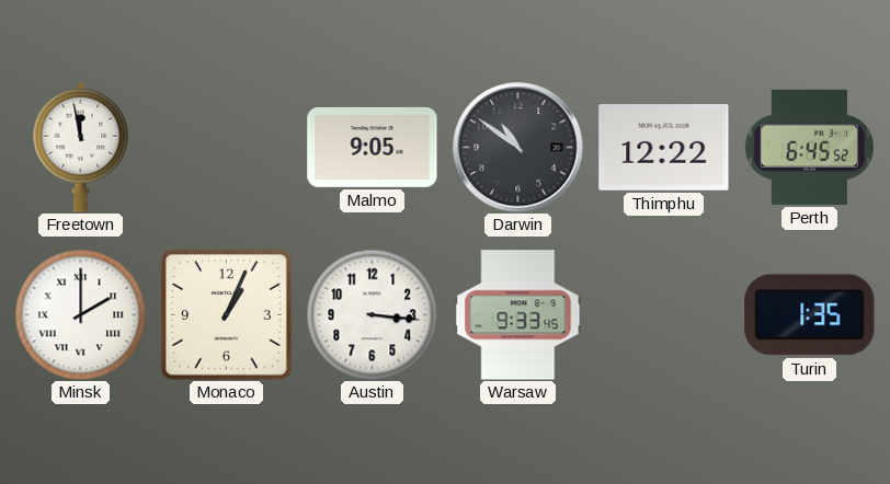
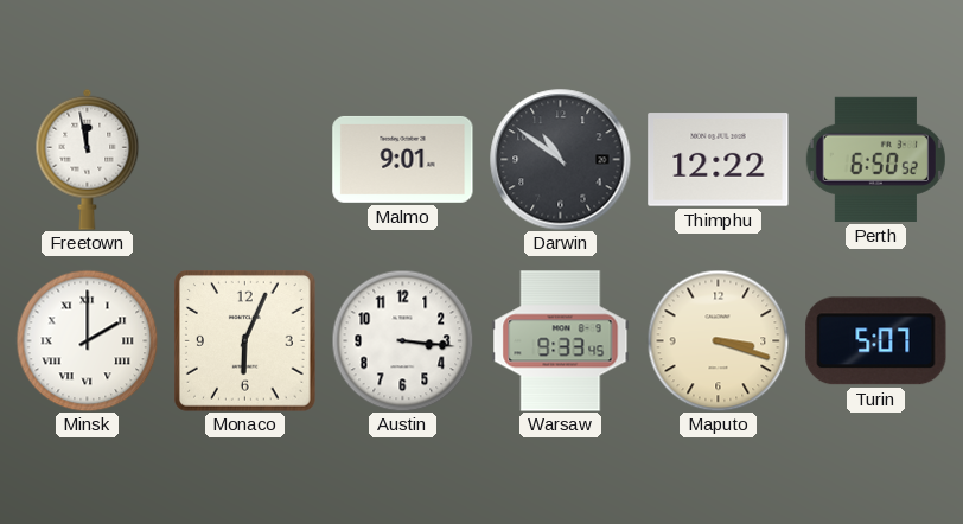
Malmo: 9:05 -> 9:01
Perth: 6:45 -> 6:50
Monaco: 1:04 -> 6:04
Maputo: none -> 3:18
Turin: 1:35 -> 5:07
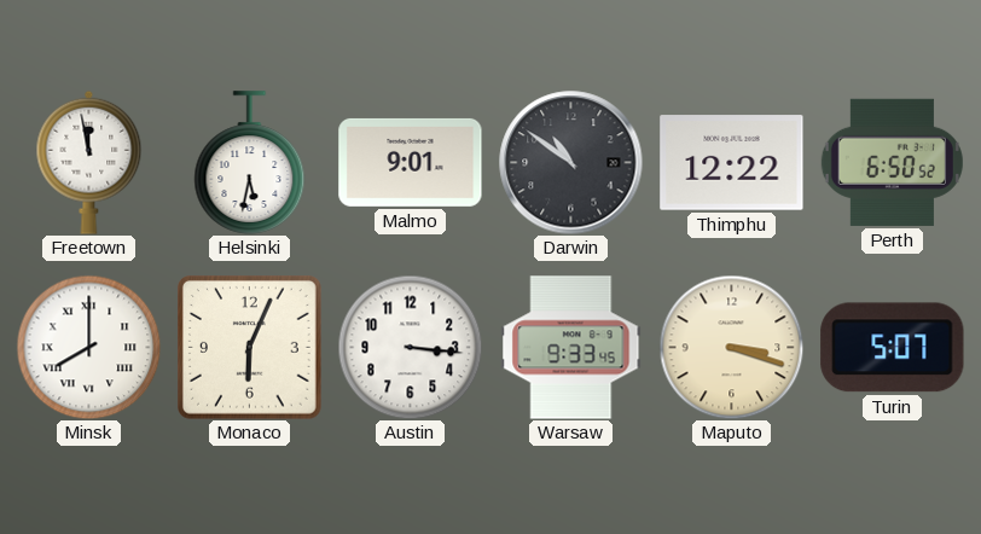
Helsinki: none -> 5:32
Minsk: 2:00 -> 8:00
